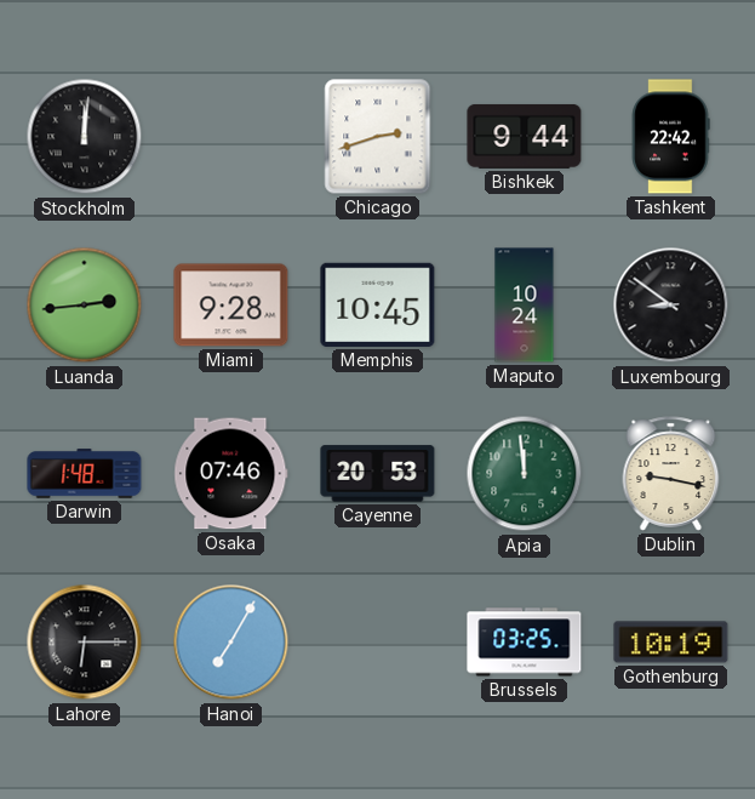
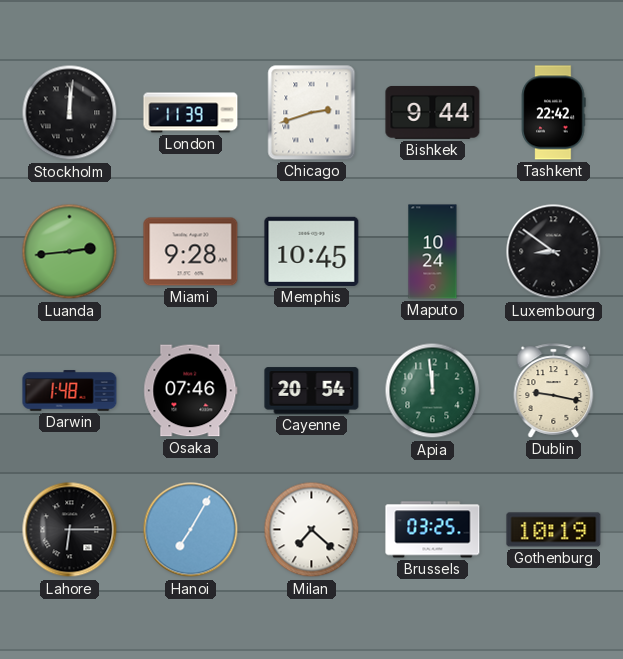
London: none -> 11:39
Cayenne: 20:53 -> 20:54
Milan: none -> 7:22
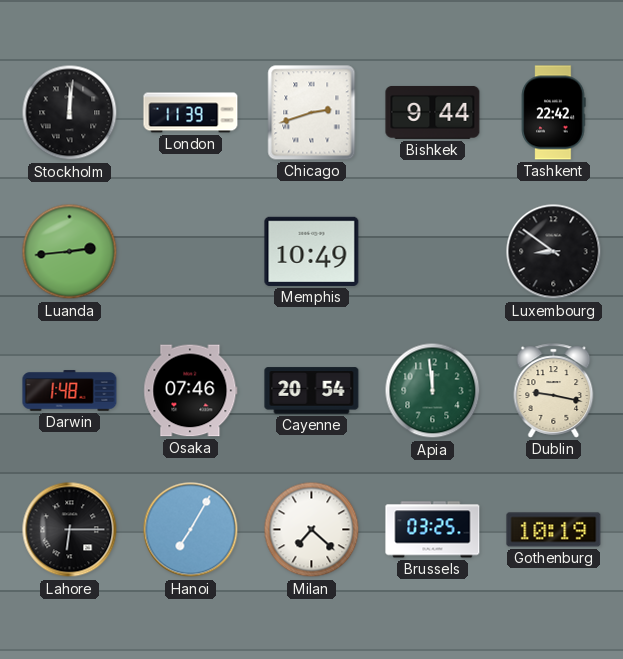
Miami: 9:28 -> none
Memphis: 10:45 -> 10:49
Maputo: 10:24 -> none
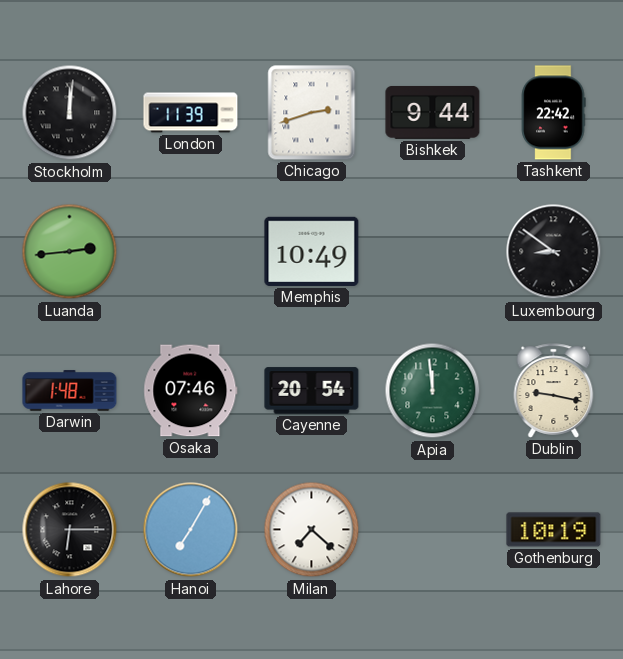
Brussels: 03:25 -> none
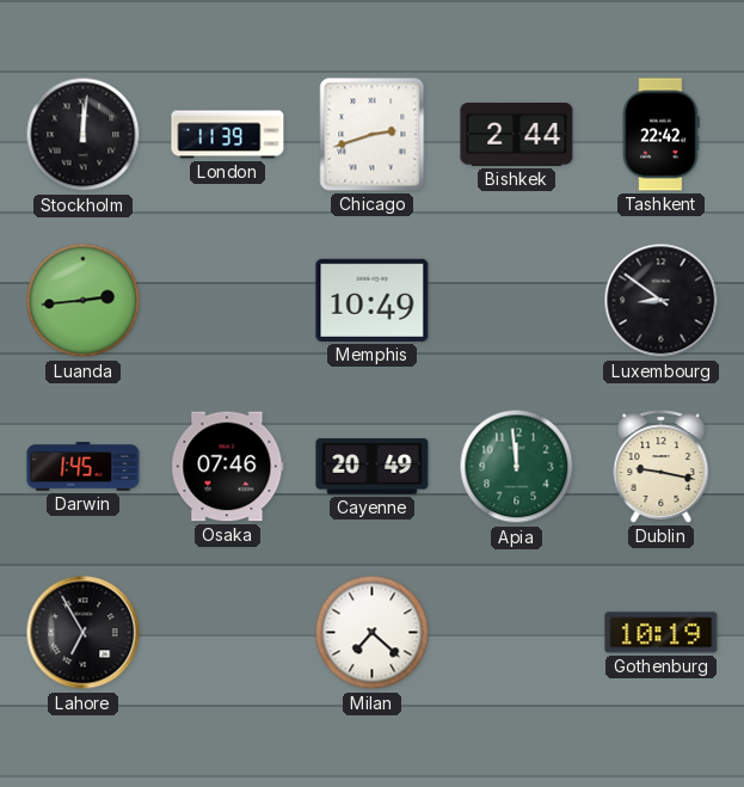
Bishkek: 9:44 -> 2:44
Darwin: 1:48 -> 1:45
Cayenne: 20:54 -> 20:49
Lahore: 6:15 -> 6:55
Hanoi: 7:05 -> none
